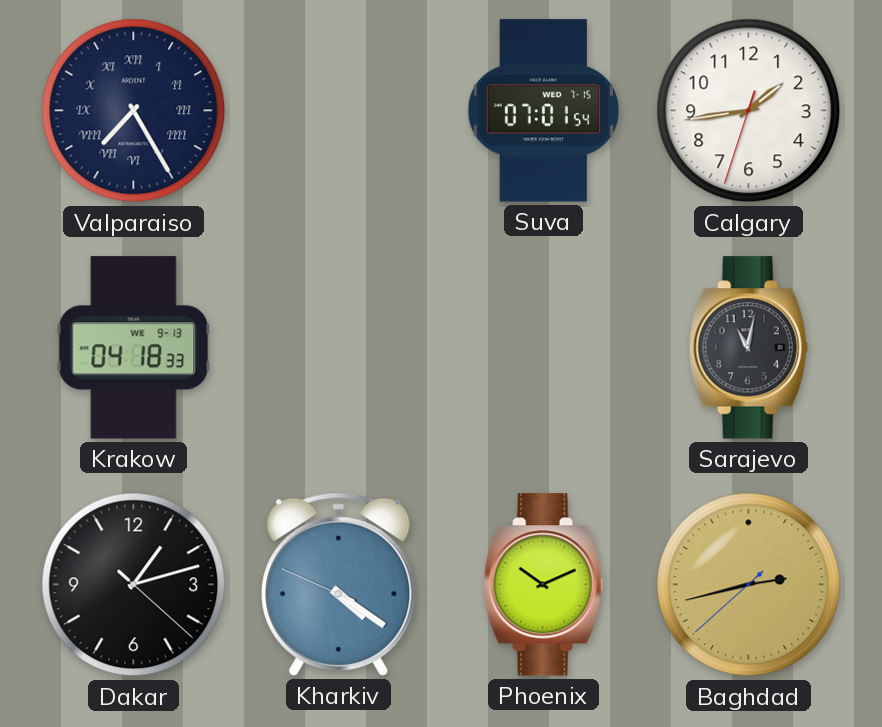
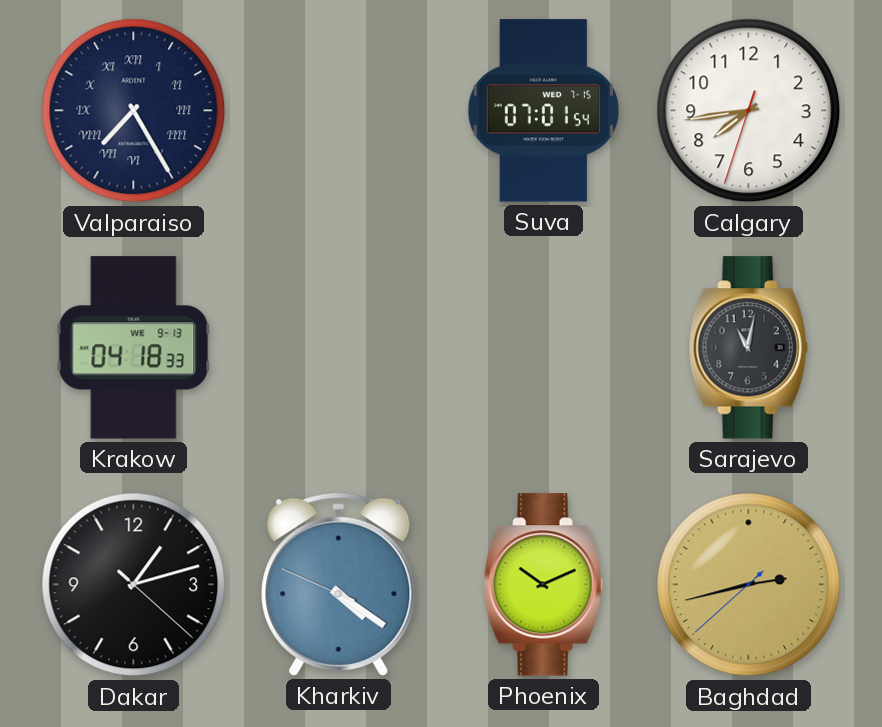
Calgary: 1:43 -> 7:43
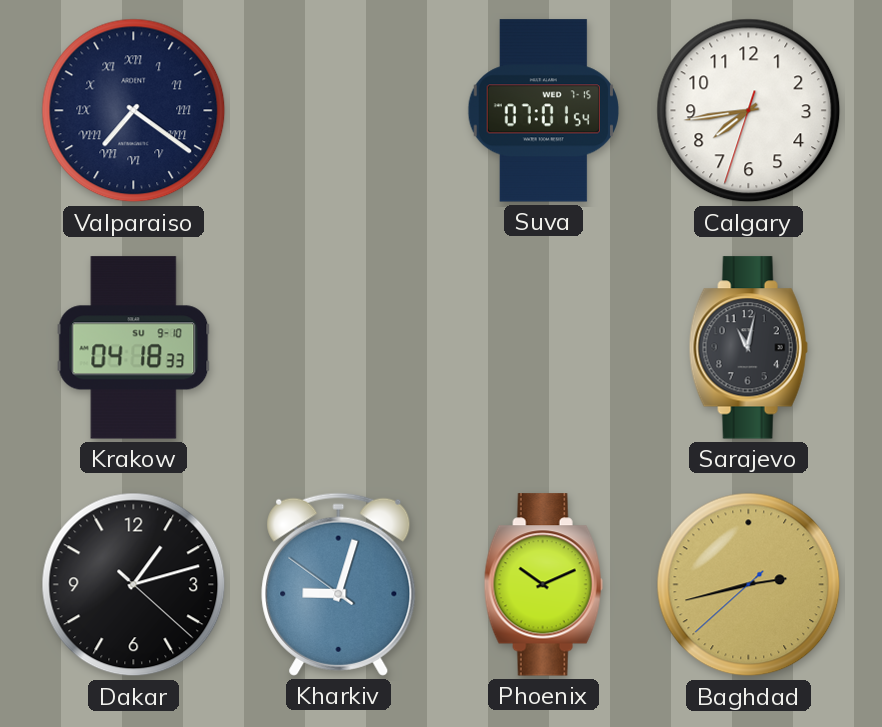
Valparaiso: 7:25 -> 7:21
Krakow date: WE 9-13 -> SU 9-10
Kharkiv: 4:20 -> 9:02
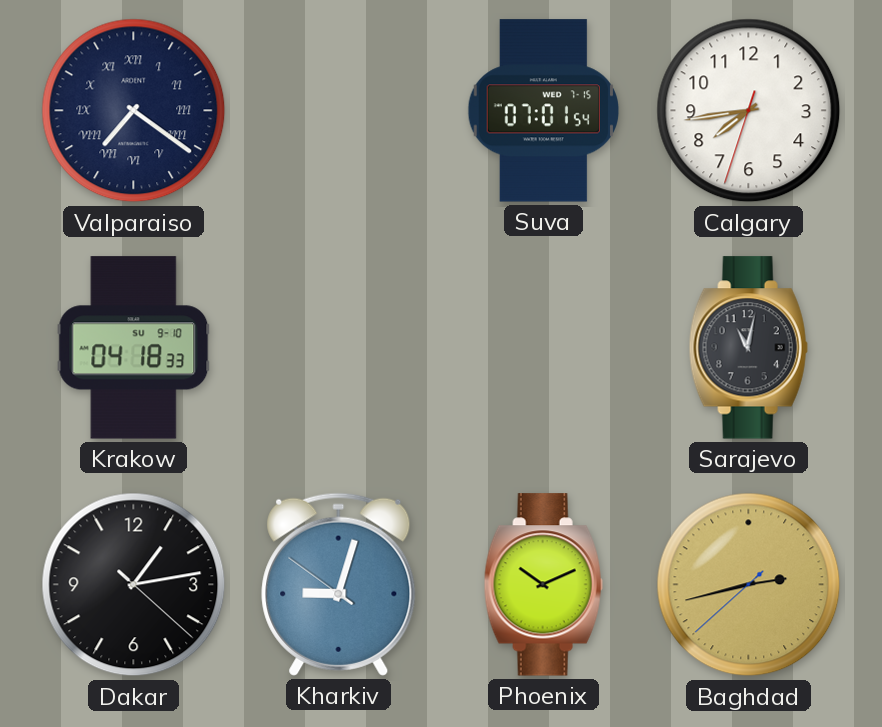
Dakar: 1:12 -> 1:13
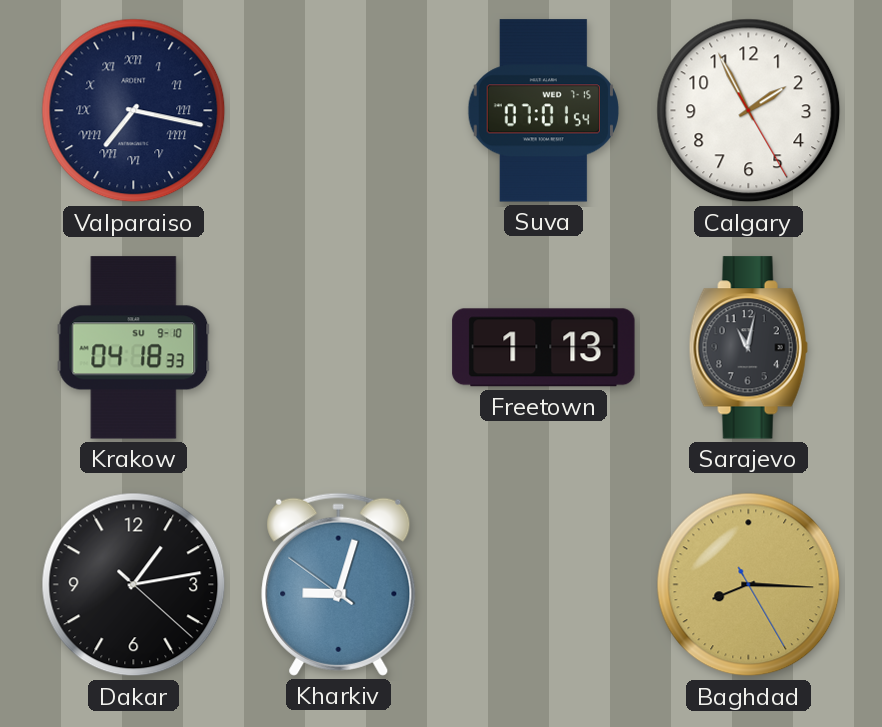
Valparaiso: 7:21 -> 7:17
Calgary: 7:43 -> 1:55
Freetown: none -> 1:13
Phoenix: 10:11 -> none
Baghdad: 2:42 -> 8:15
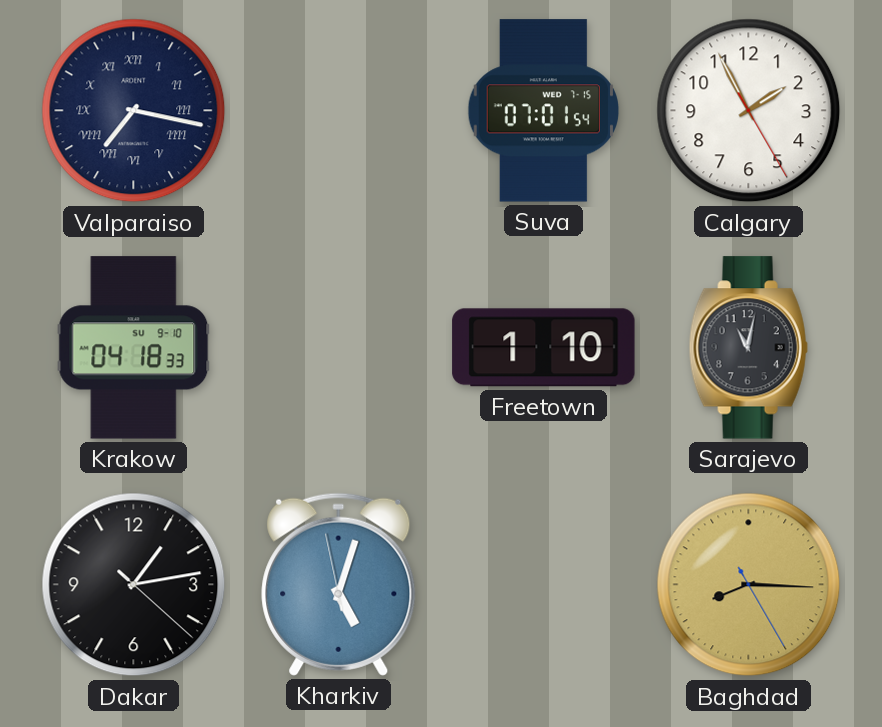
Freetown: 1:13 -> 1:10
Kharkiv: 9:02 -> 5:02
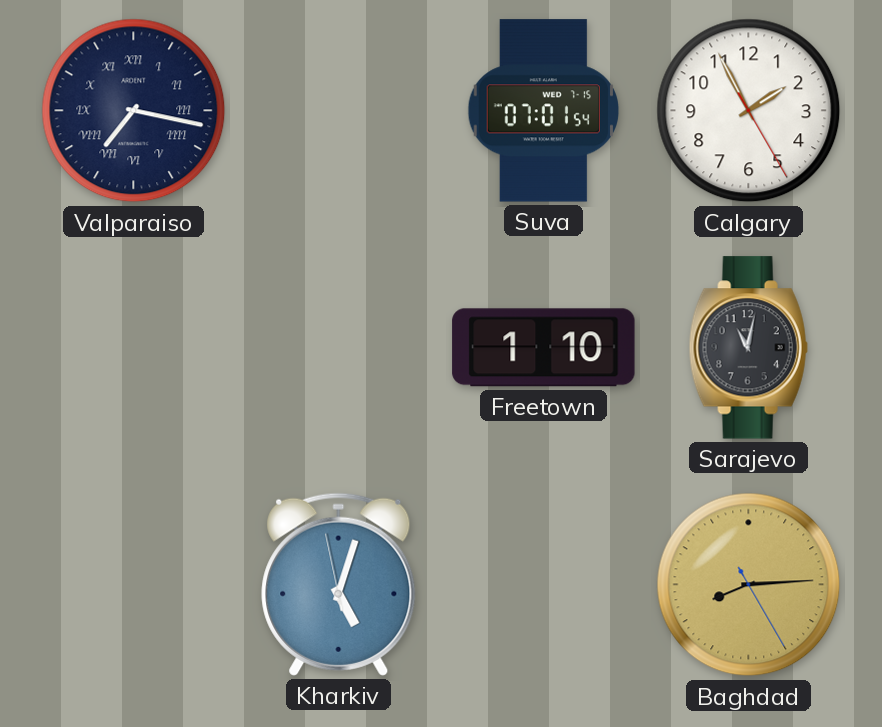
Krakow: 04:18 -> none
Dakar: 1:13 -> none
Baghdad: 8:15 -> 8:14
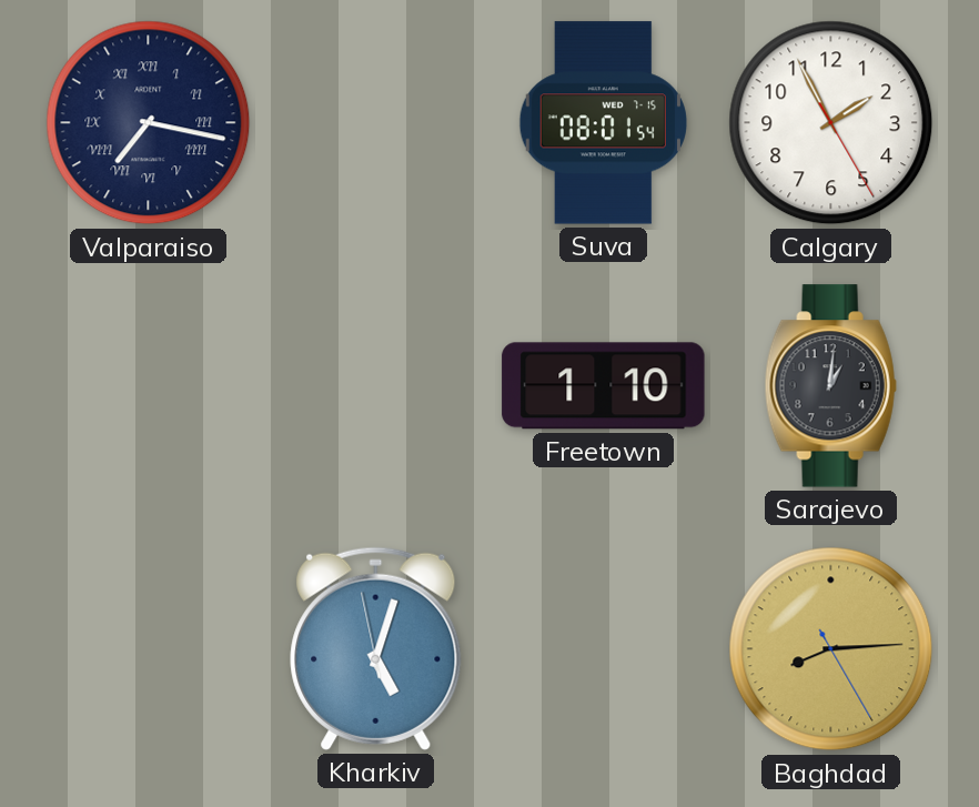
Suva: 07:01 -> 08:01
Sarajevo: 11:02 -> 1:01
